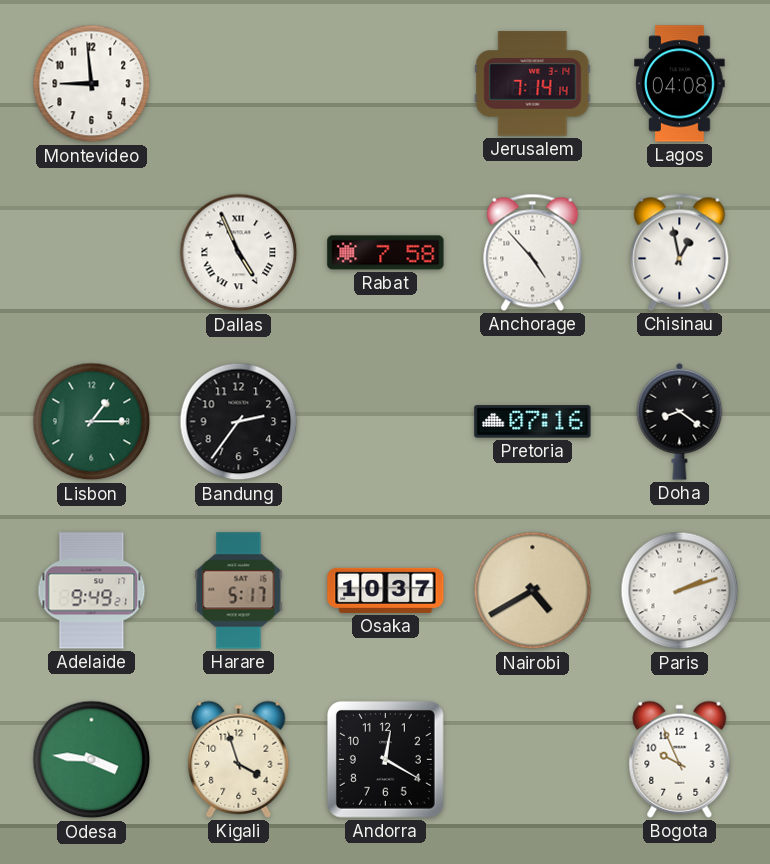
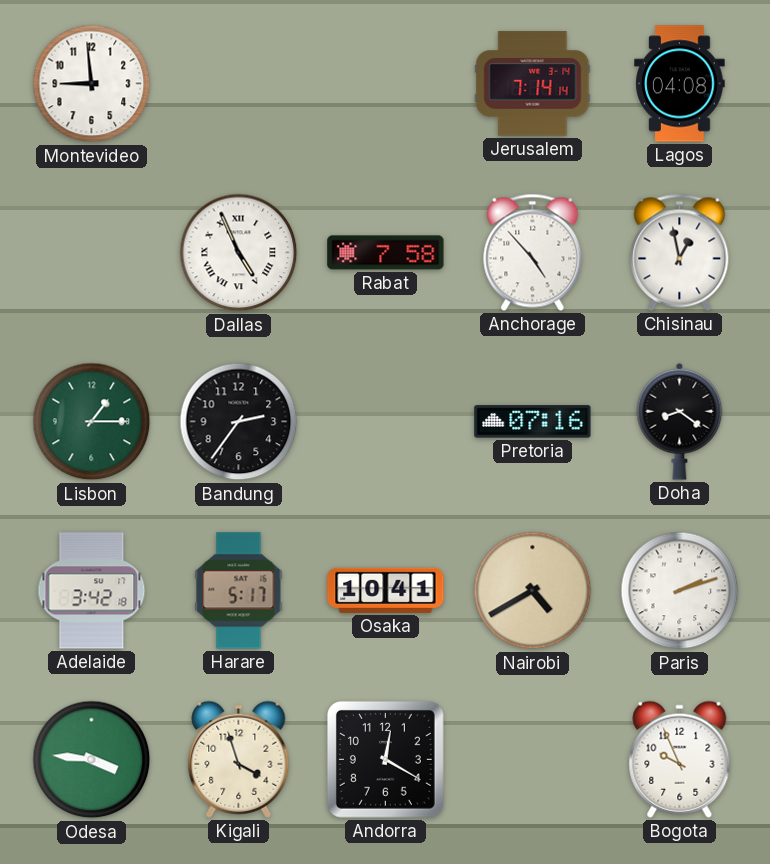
Adelaide: 9:49 -> 3:42
Osaka: 10:37 -> 10:41
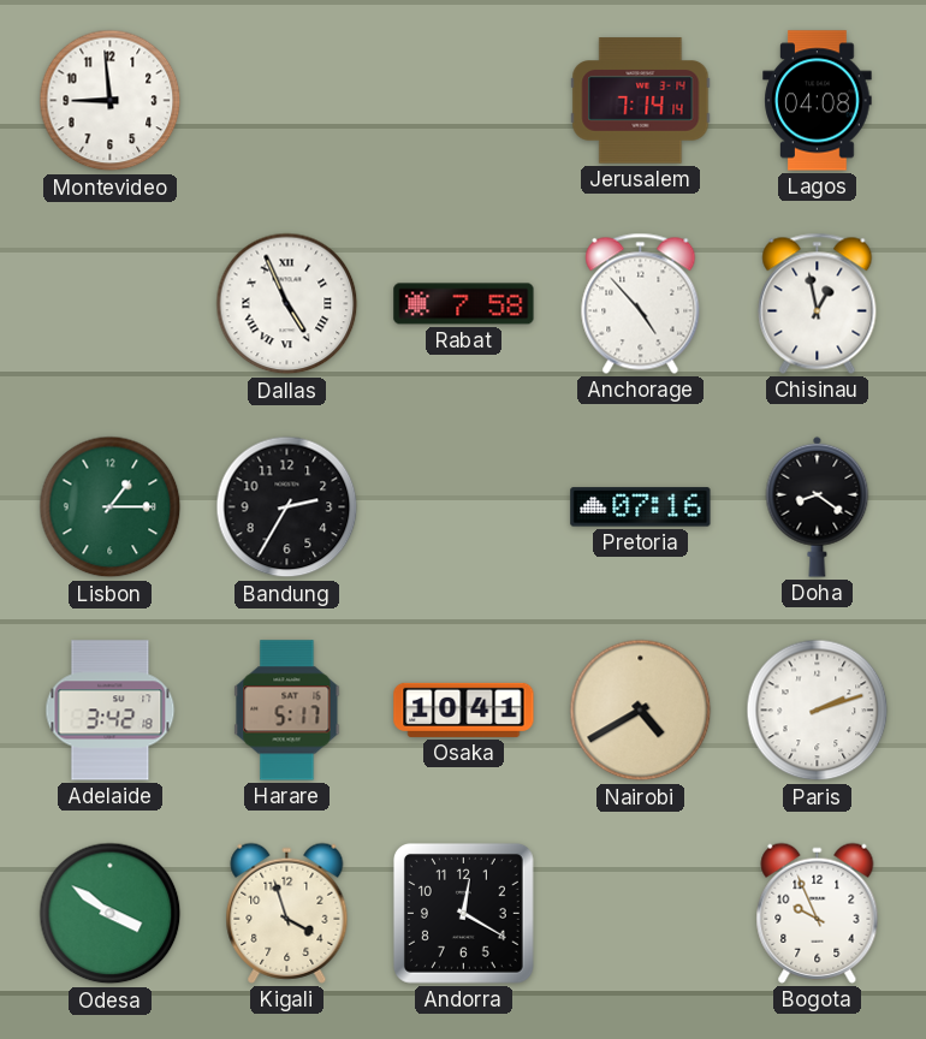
Bandung: 2:36 -> 2:35
Odesa: 3:46 -> 3:51
